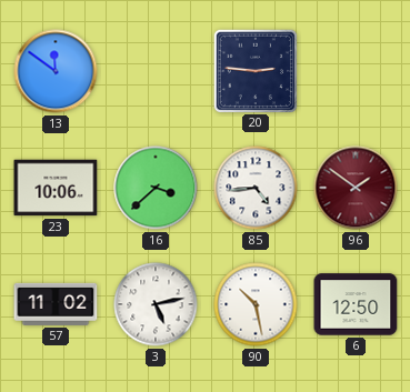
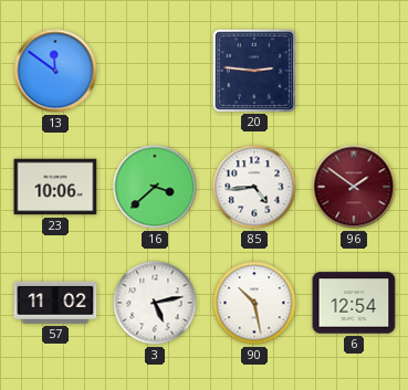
6: 12:50 -> 12:54
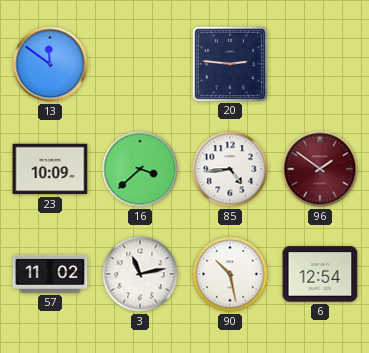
23: 10:06 -> 10:09
3: 5:13 -> 11:13
